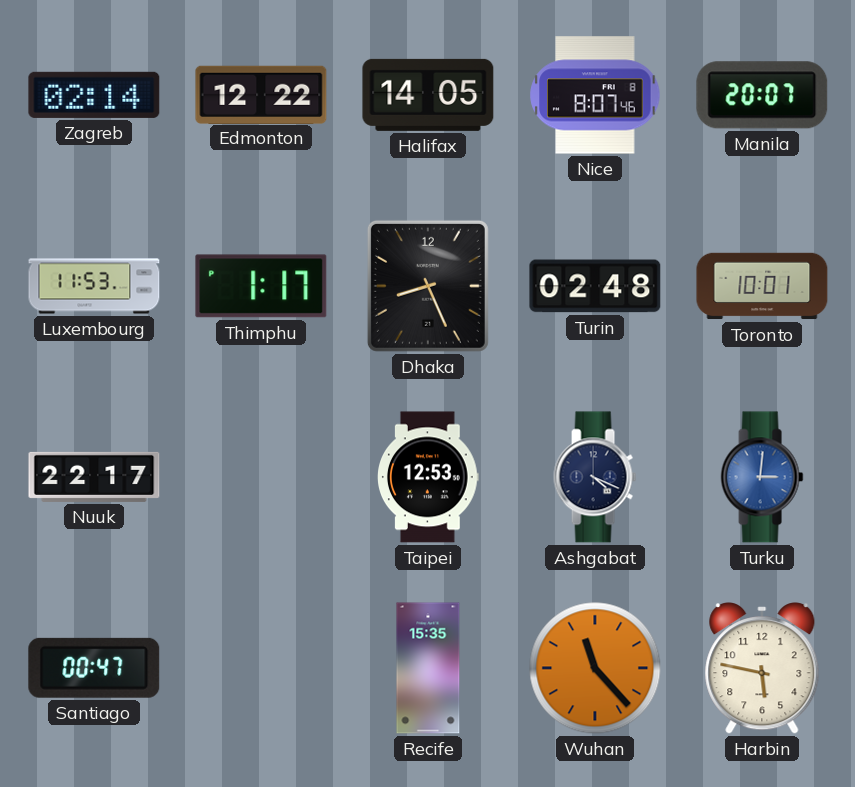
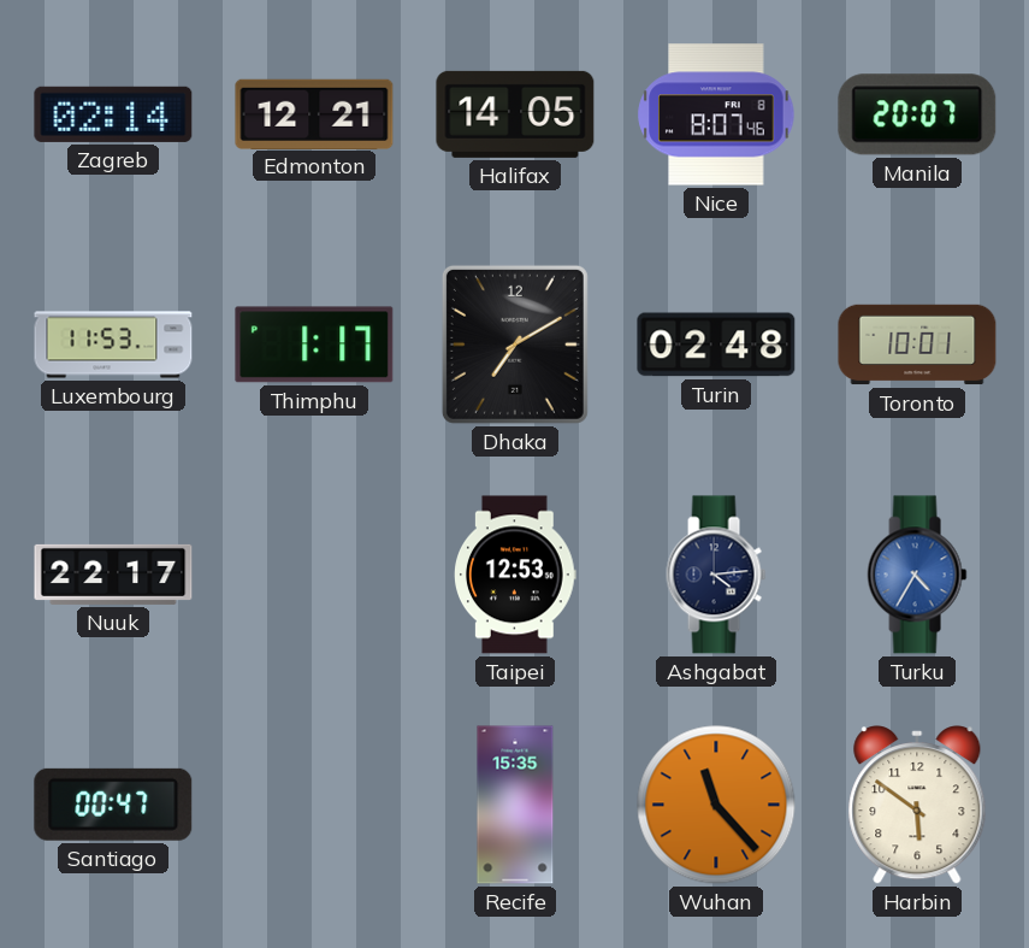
Edmonton: 12:22 -> 12:21
Dhaka: 8:26 -> 7:10
Ashgabat: 4:19 -> 4:14
Turku: 3:01 -> 4:35
Harbin: 5:47 -> 5:51
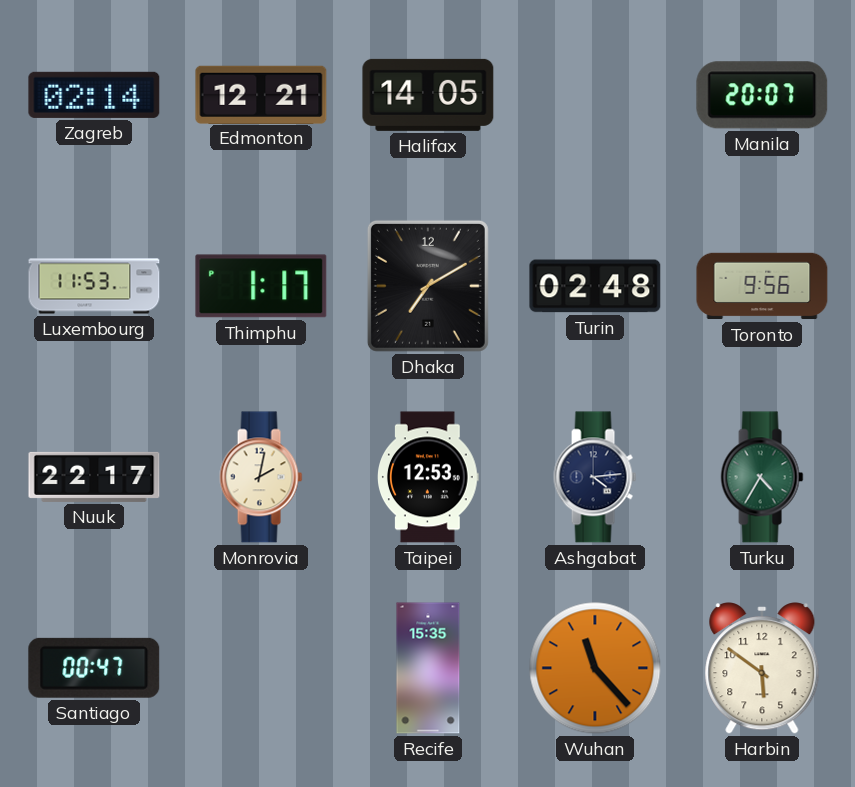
Nice: 8:07 -> none
Toronto: 10:01 -> 9:56
Monrovia: none -> 2:02
Turku dial: blue -> green
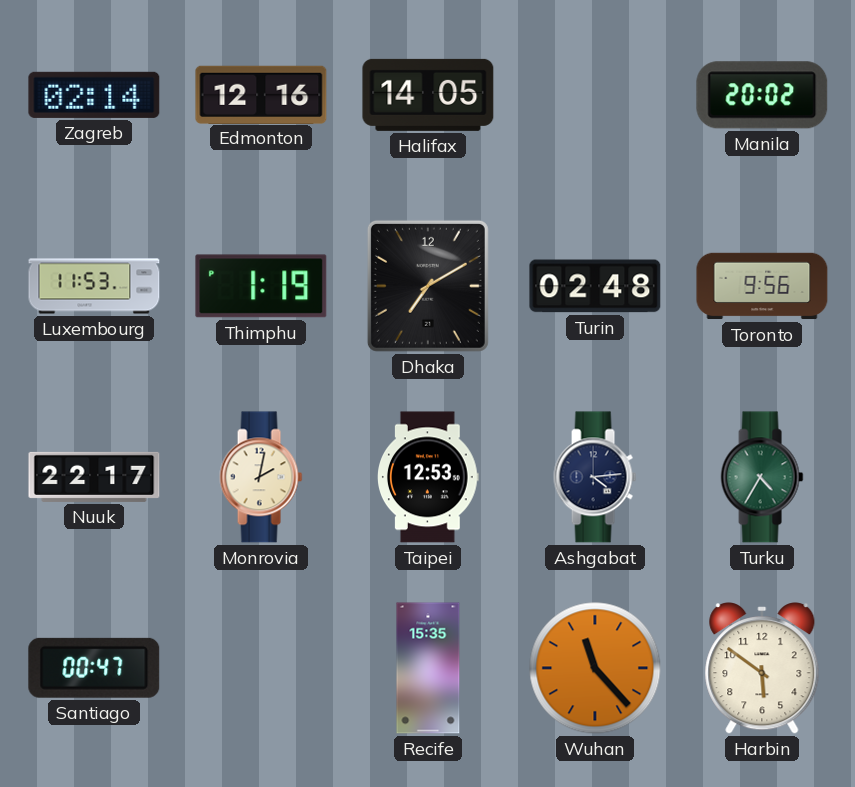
Edmonton: 12:21 -> 12:16
Manila: 20:07 -> 20:02
Thimphu: 1:17 -> 1:19
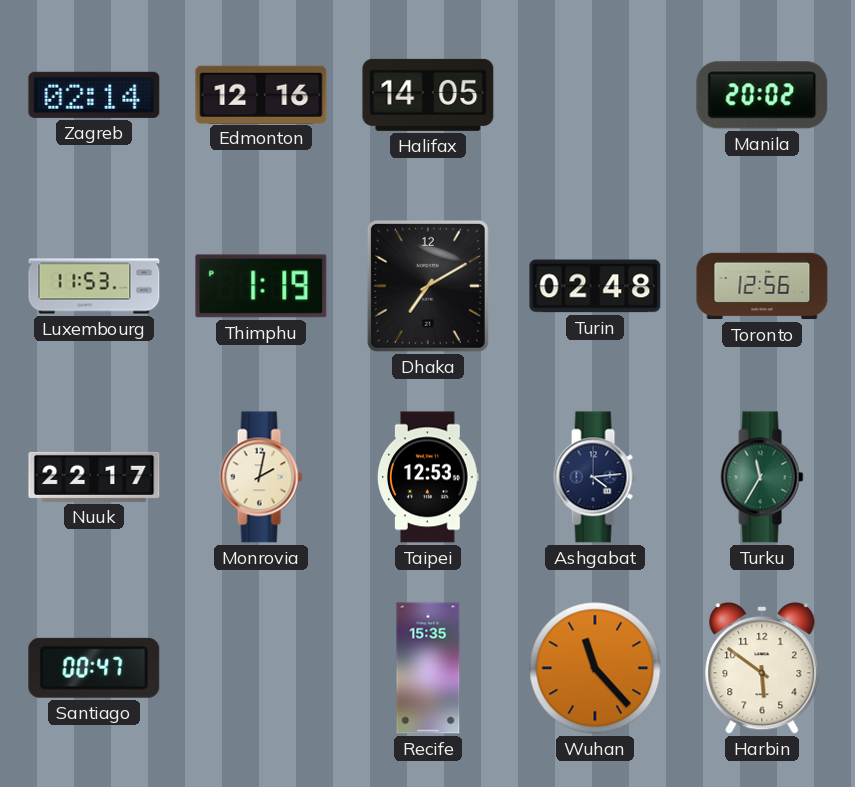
Toronto: 9:56 -> 12:56
Turku: 4:35 -> 11:35
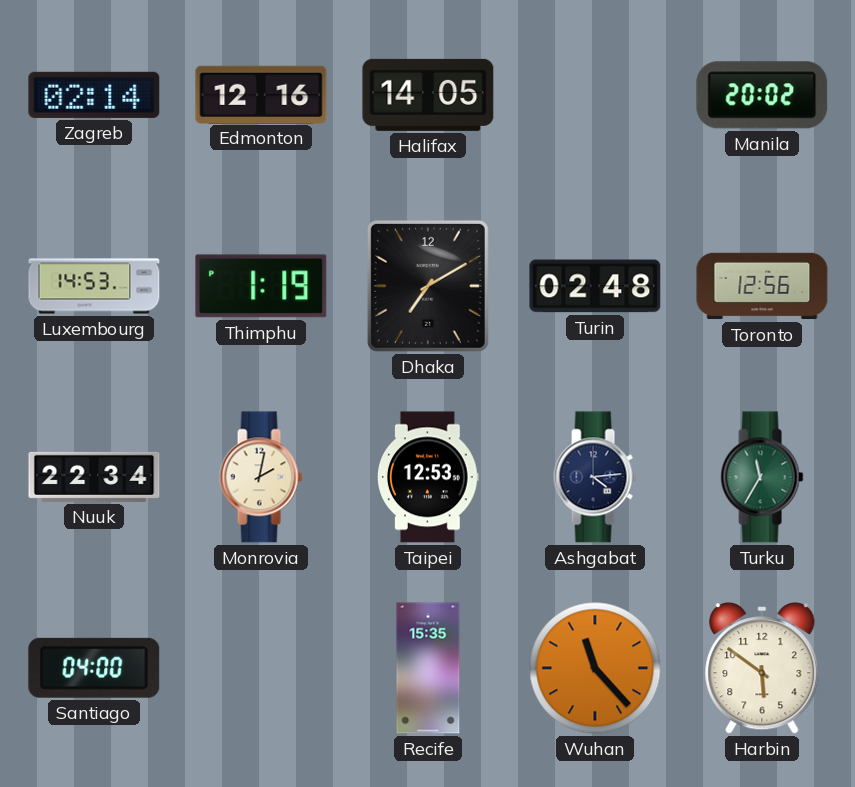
Luxembourg: 11:53 -> 14:53
Nuuk: 22:17 -> 22:34
Santiago: 00:47 -> 04:00
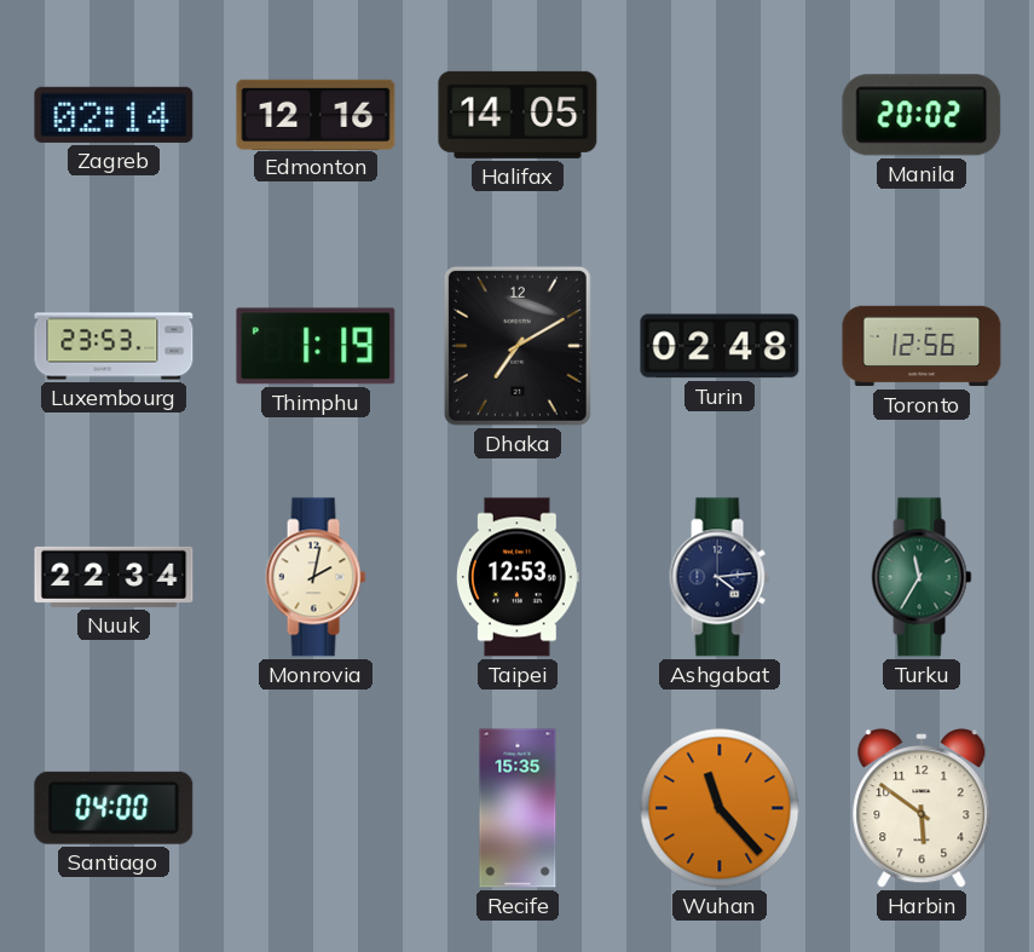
Luxembourg: 14:53 -> 23:53
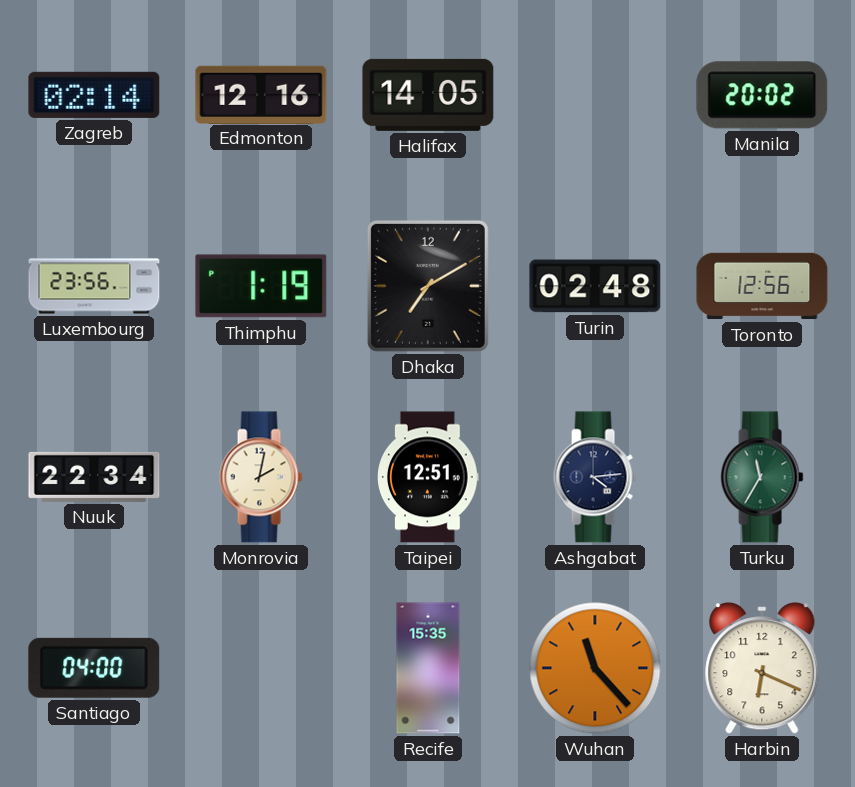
Luxembourg: 23:53 -> 23:56
Taipei: 12:53 -> 12:51
Harbin: 5:51 -> 6:19
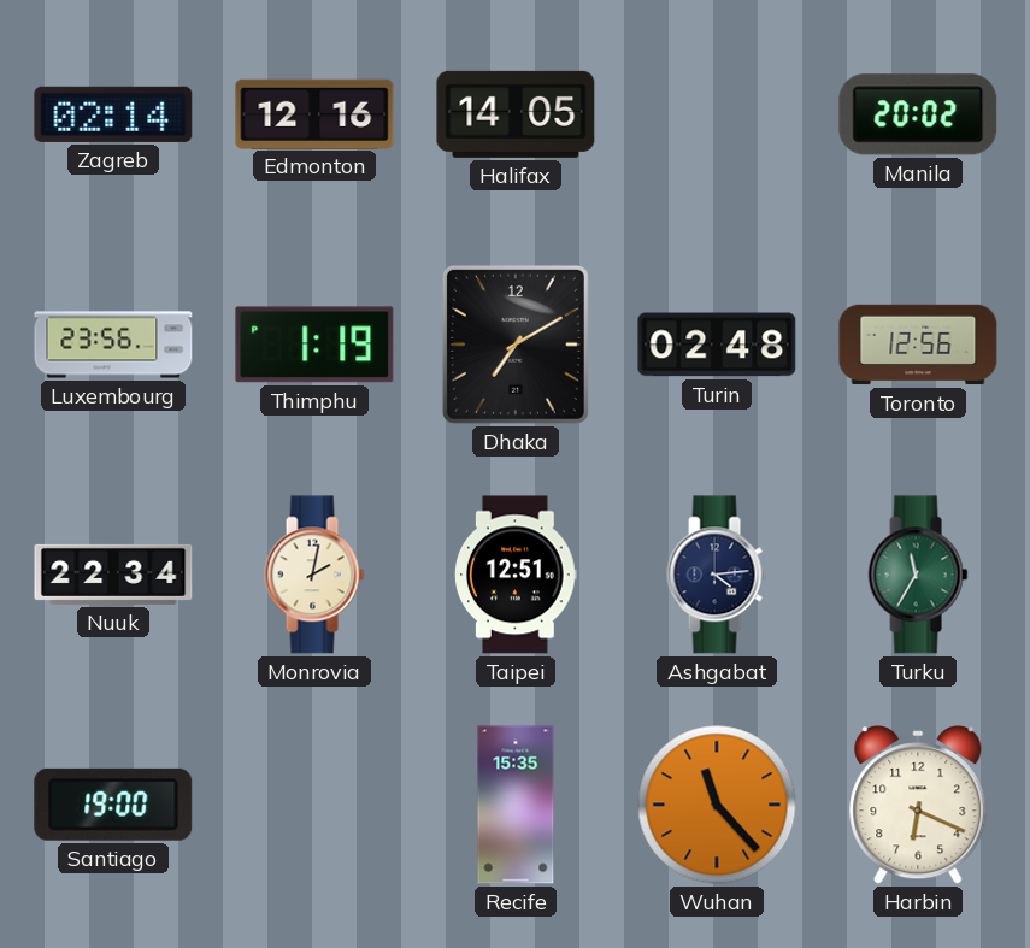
Santiago: 04:00 -> 19:00
